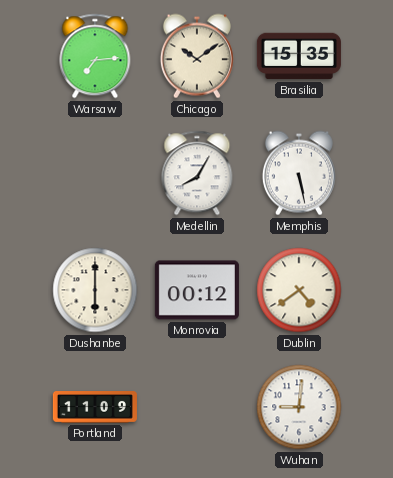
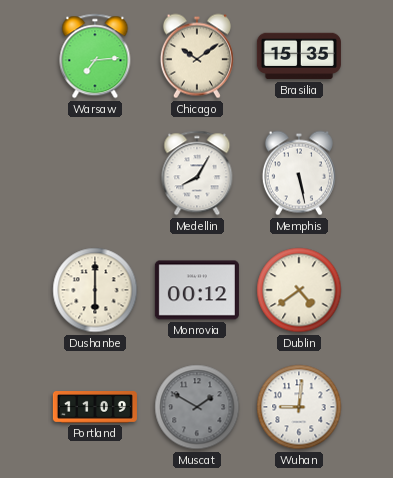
Muscat: none -> 1:50
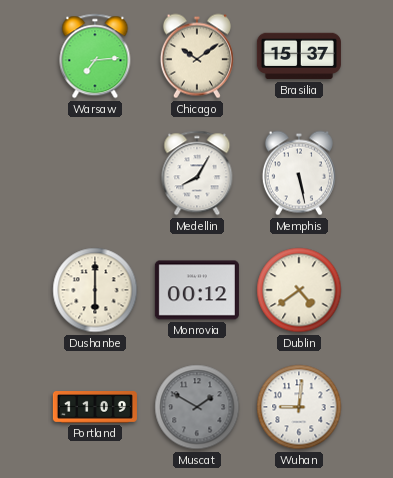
Brasilia: 15:35 -> 15:37
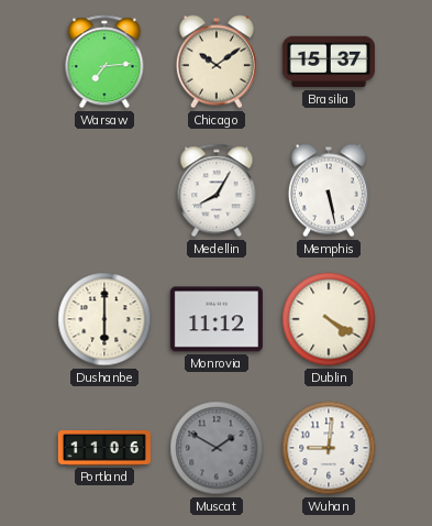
Monrovia: 00:12 -> 11:12
Dublin: 4:39 -> 4:20
Portland: 11:09 -> 11:06
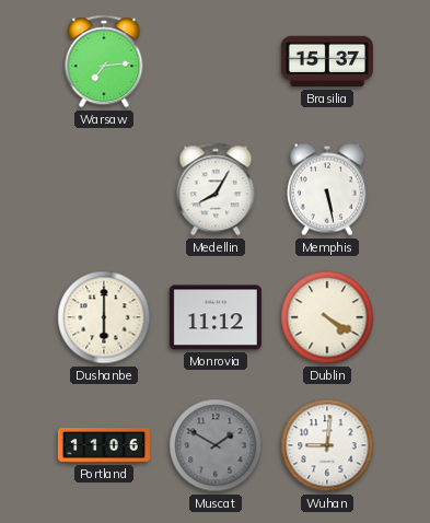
Chicago: 10:09 -> none
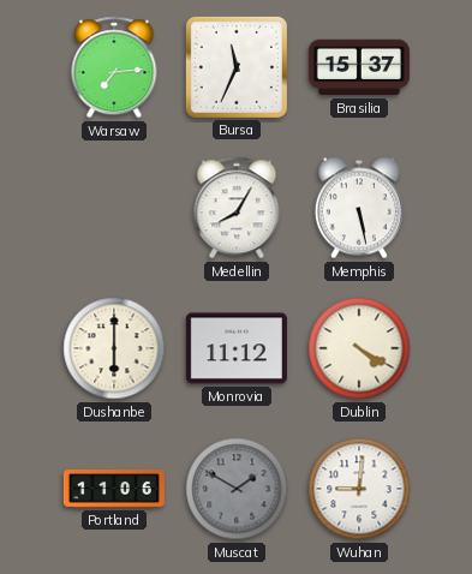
Bursa: none -> 11:34
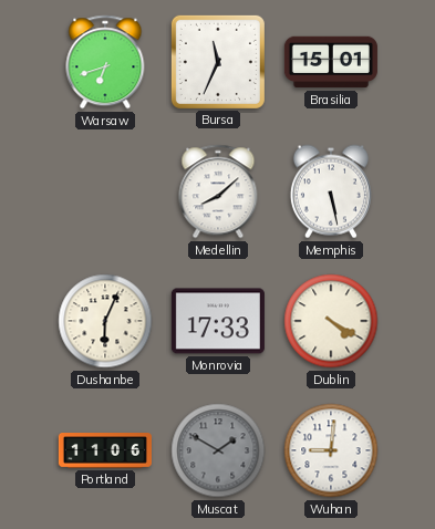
Warsaw: 7:14 -> 6:42
Brasilia: 15:37 -> 15:01
Medellin: 8:05 -> 8:08
Dushanbe: 6:00 -> 6:04
Monrovia: 11:12 -> 17:33
